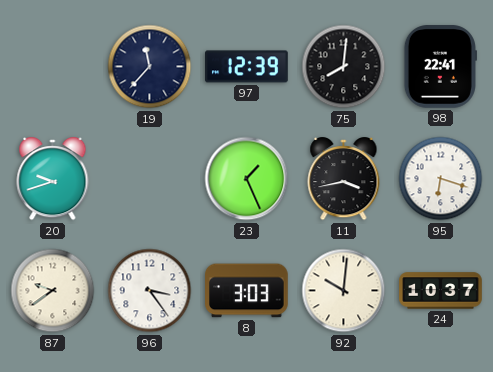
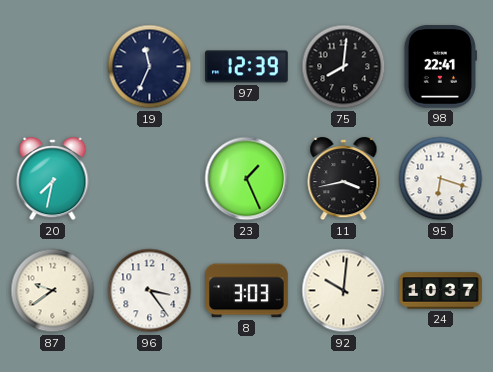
19: 11:37 -> 11:34
20: 9:42 -> 7:32
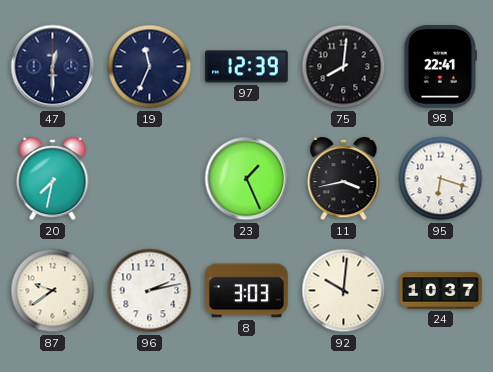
47: none -> 12:30
96: 3:24 -> 2:13
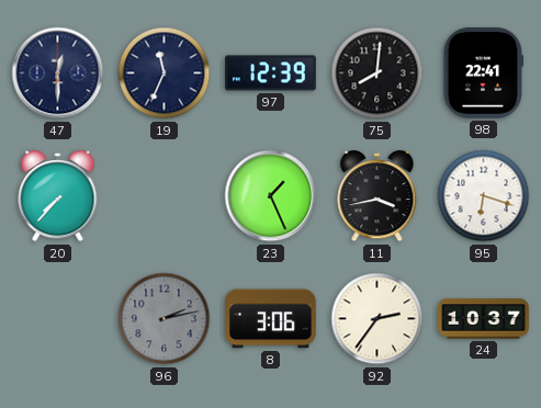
20: 7:32 -> 7:37
87: 9:39 -> none
96 dial: white -> grey
8: 3:03 -> 3:06
92: 10:01 -> 2:36
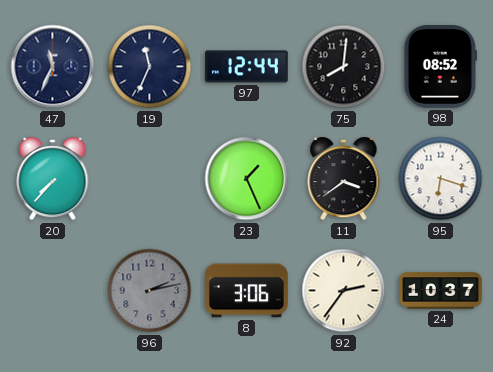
47: 12:30 -> 11:34
97: 12:39 -> 12:44
98: 22:41 -> 08:52
11: 3:43 -> 3:39
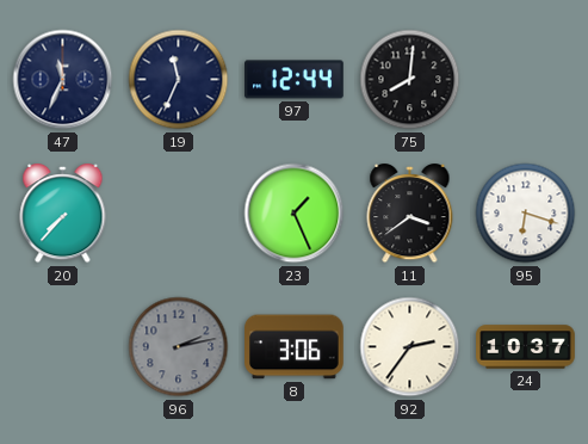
98: 08:52 -> none
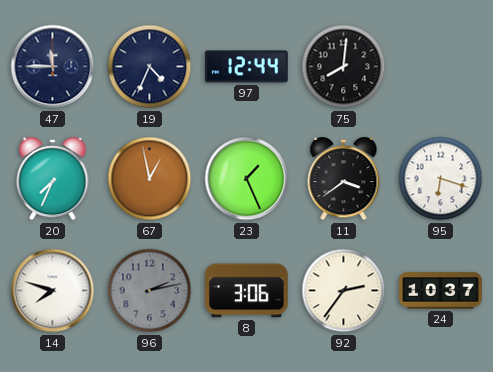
47: 11:34 -> 11:45
19: 11:34 -> 4:34
20: 7:37 -> 7:34
67: none -> 12:58
14: none -> 7:48
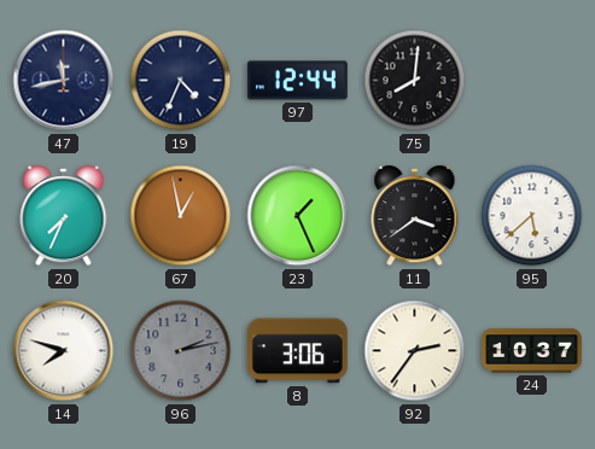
47: 11:45 -> 11:43
95: 6:18 -> 5:38
